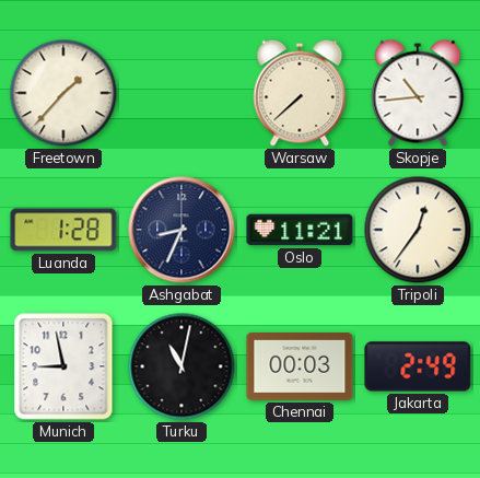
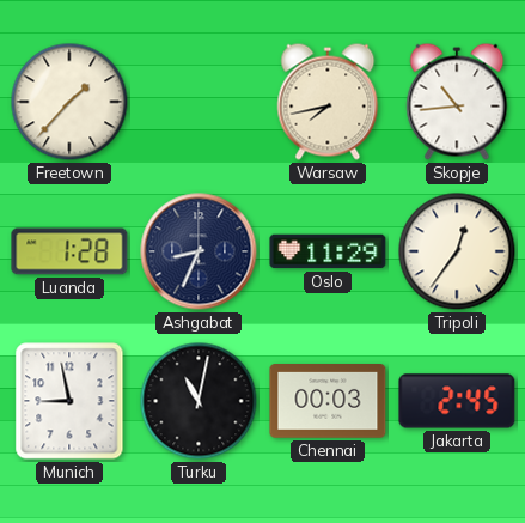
Warsaw: 7:38 -> 7:43
Oslo: 11:21 -> 11:29
Jakarta: 2:49 -> 2:45
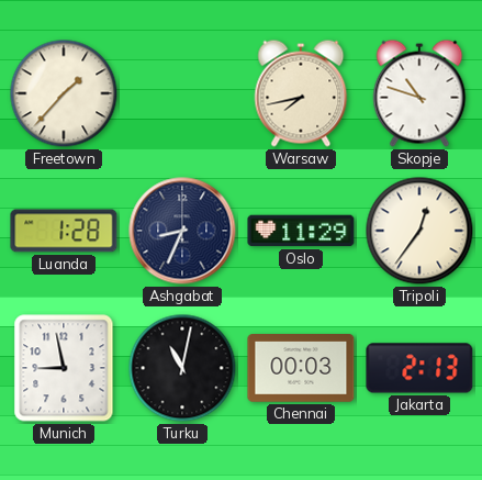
Skopje: 10:44 -> 10:48
Jakarta: 2:45 -> 2:13
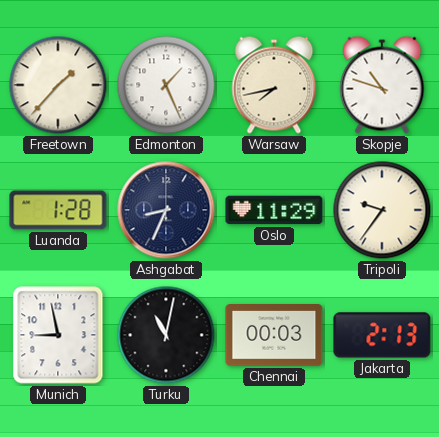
Edmonton: none -> 1:26
Tripoli: 12:36 -> 9:36
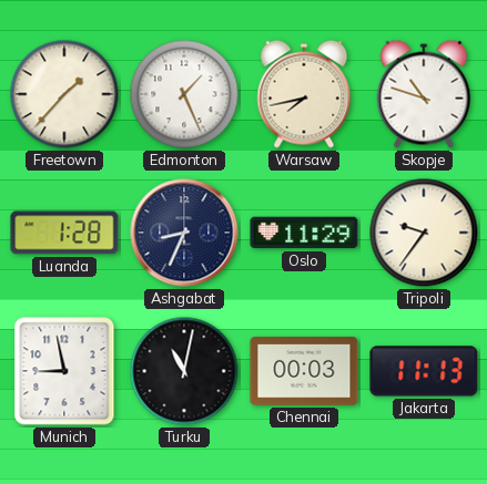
Jakarta: 2:13 -> 11:13
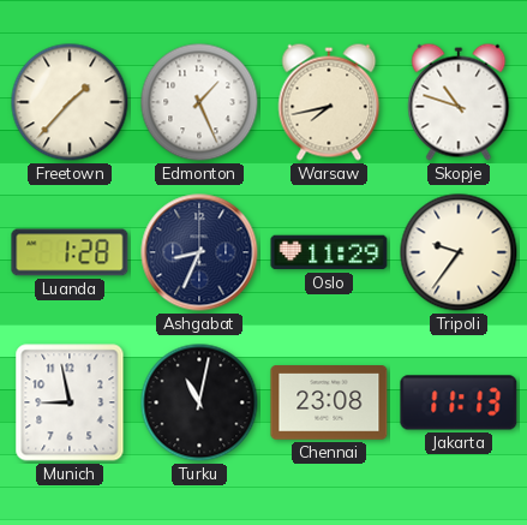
Chennai: 00:03 -> 23:08
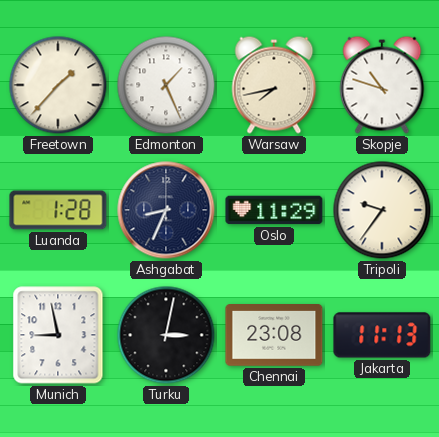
Turku: 11:02 -> 3:02
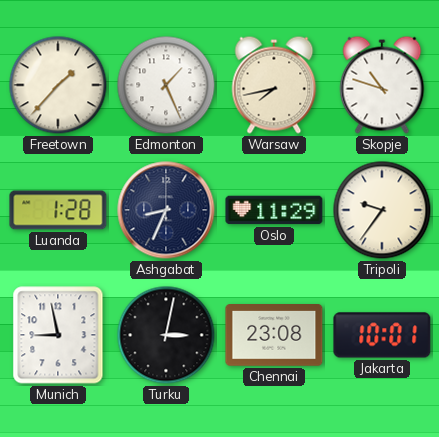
Jakarta: 11:13 -> 10:01
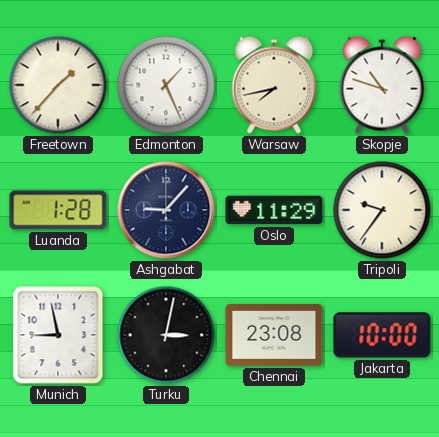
Ashgabat: 8:34 -> 9:07
Jakarta: 10:01 -> 10:00
